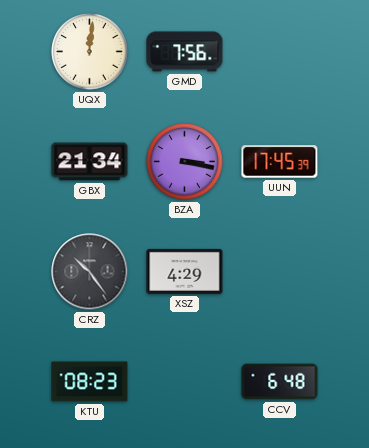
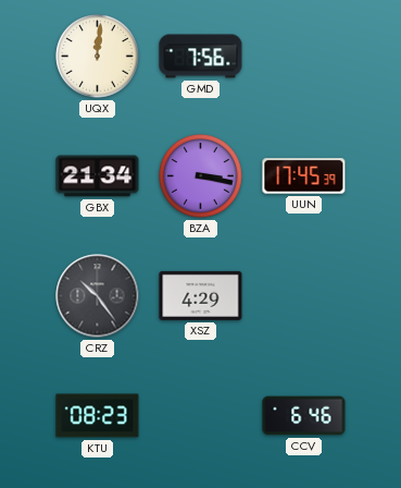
CCV: 6:48 -> 6:46
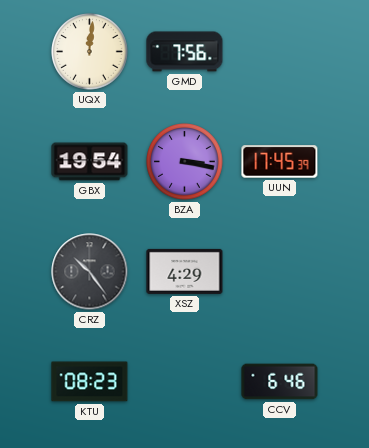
GBX: 21:34 -> 19:54
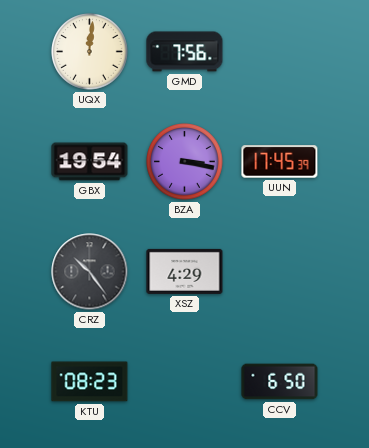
CCV: 6:46 -> 6:50
